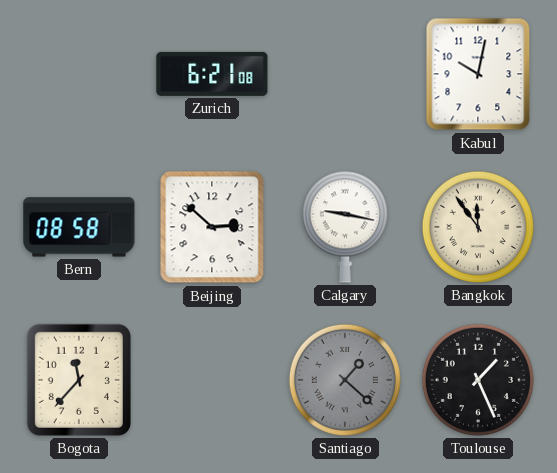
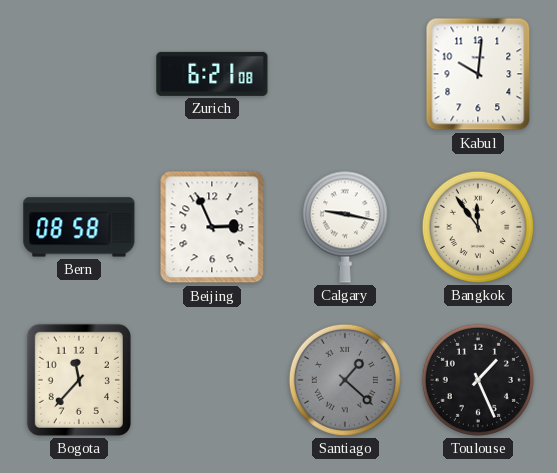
Kabul: 10:02 -> 10:01
Beijing: 2:52 -> 2:56
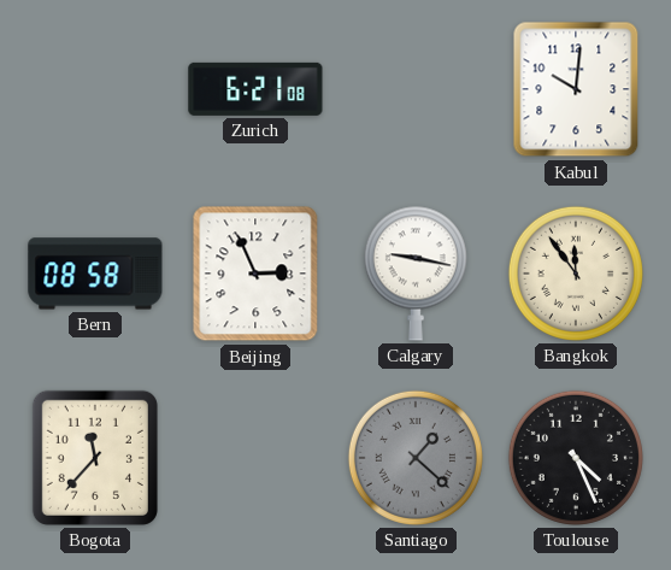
Toulouse: 1:26 -> 4:26
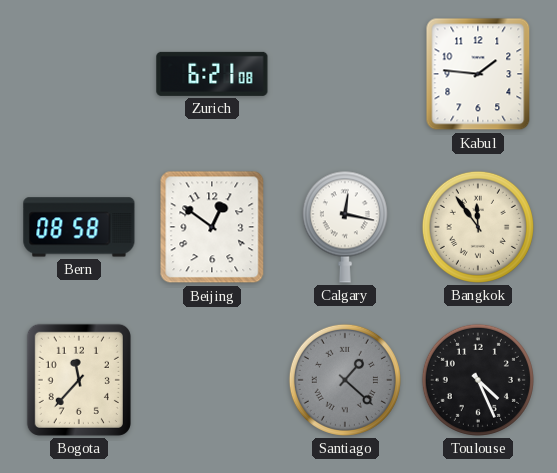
Kabul: 10:01 -> 1:46
Beijing: 2:56 -> 12:51
Calgary: 9:17 -> 12:17
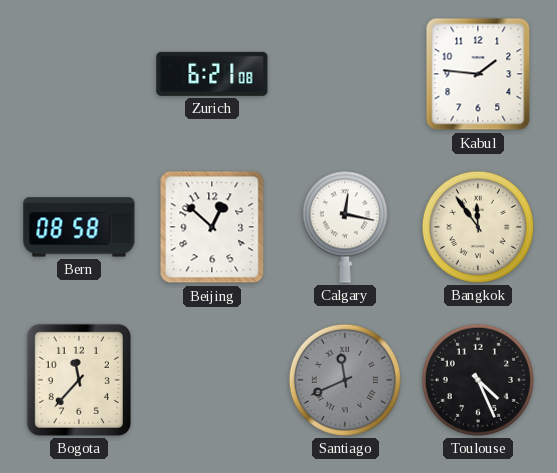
Beijing: 12:51 -> 12:52
Santiago: 1:22 -> 11:41
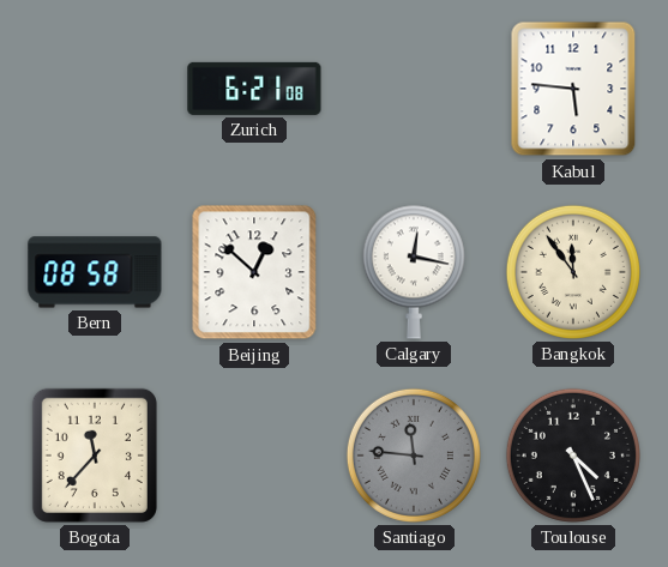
Kabul: 1:46 -> 5:46
Santiago: 11:41 -> 11:46
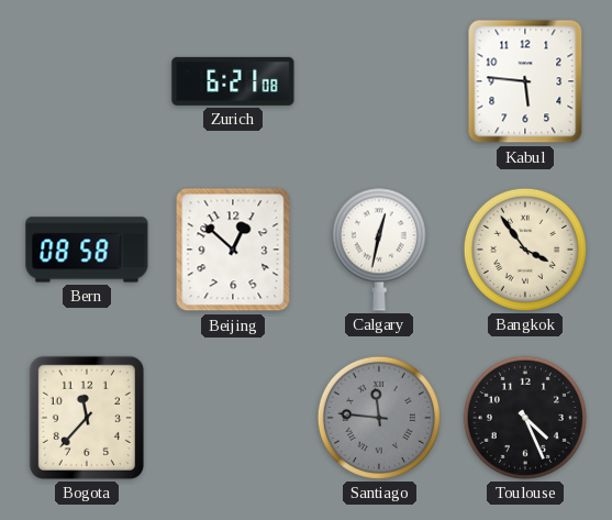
Calgary: 12:17 -> 12:32
Bangkok: 11:54 -> 3:54
